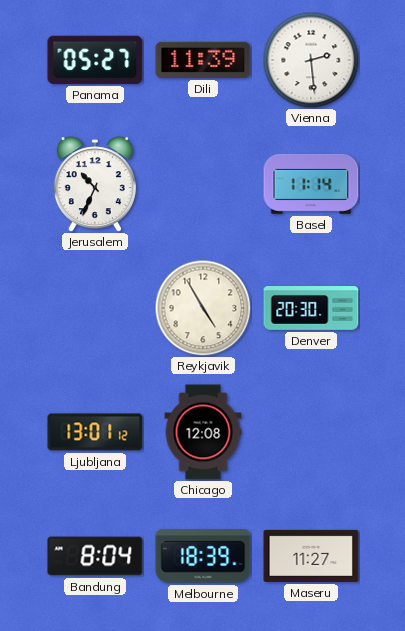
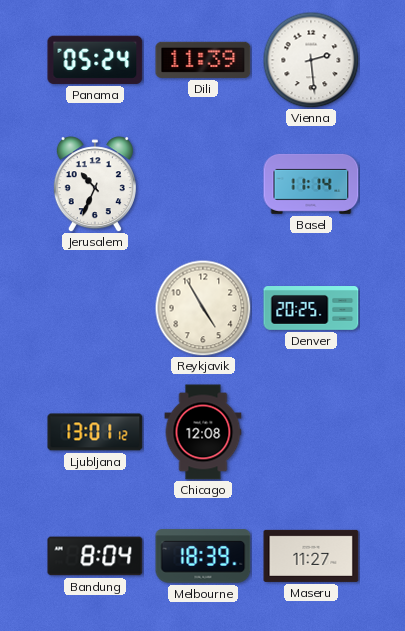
Panama: 05:27 -> 05:24
Denver: 20:30 -> 20:25
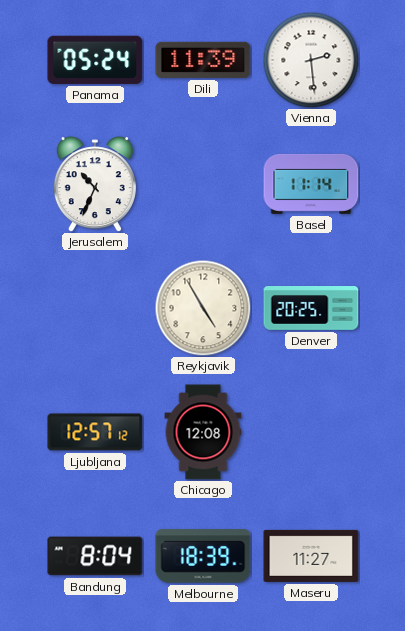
Ljubljana: 13:01 -> 12:57
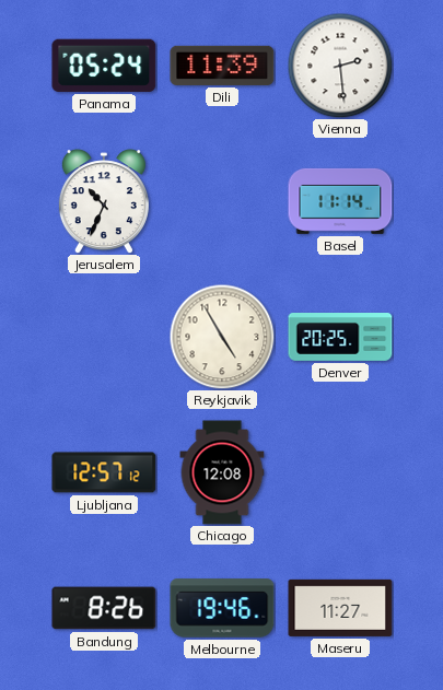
Bandung: 8:04 -> 8:26
Melbourne: 18:39 -> 19:46
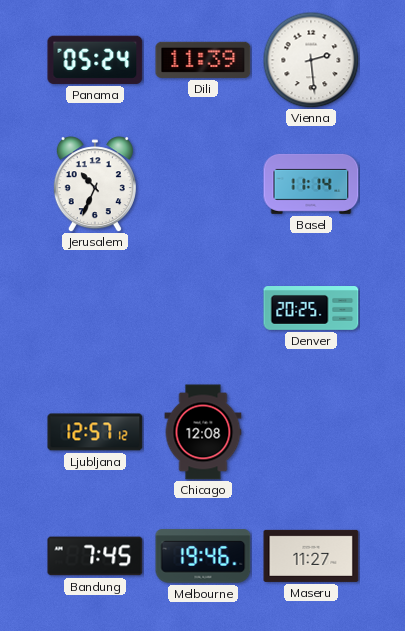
Reykjavik: 4:55 -> none
Bandung: 8:26 -> 7:45
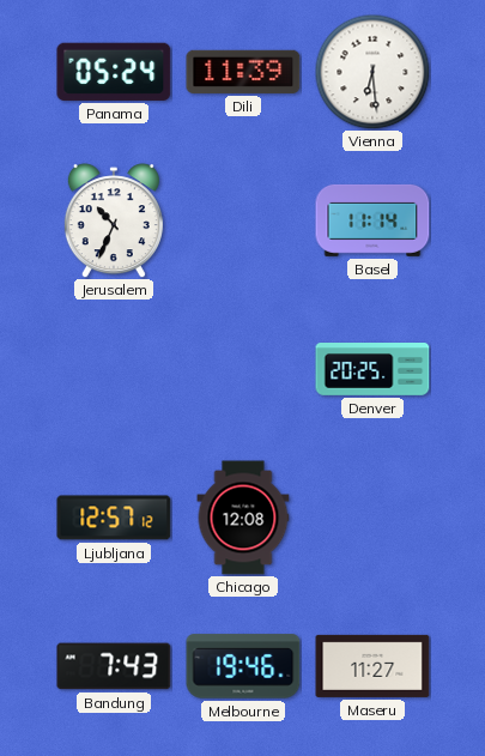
Vienna: 2:29 -> 6:29
Bandung: 7:45 -> 7:43
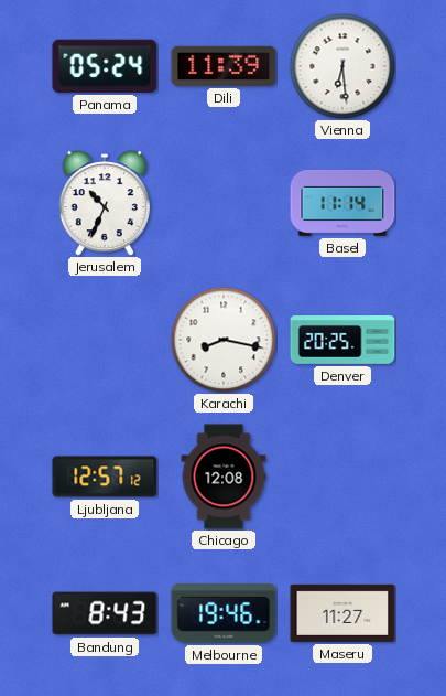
Karachi: none -> 8:17
Bandung: 7:43 -> 8:43
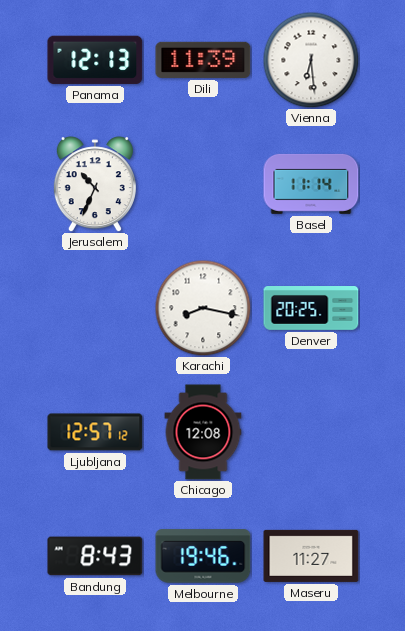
Panama: 05:24 -> 12:13
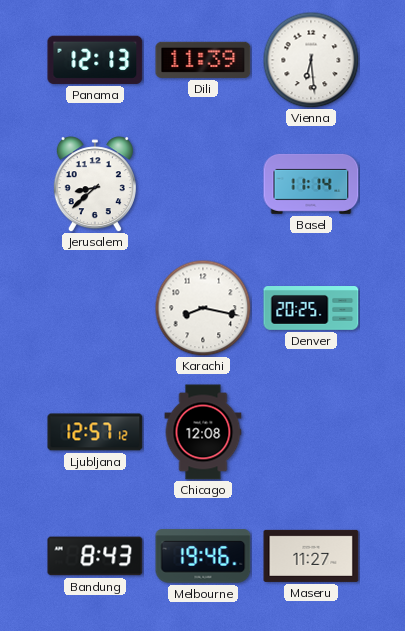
Jerusalem: 10:34 -> 8:38
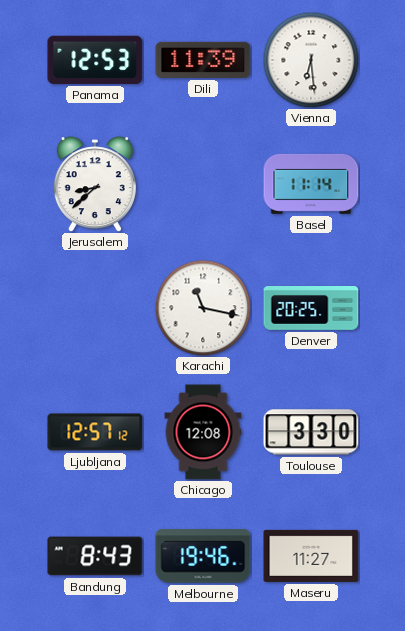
Panama: 12:13 -> 12:53
Karachi: 8:17 -> 11:17
Toulouse: none -> 3:30
